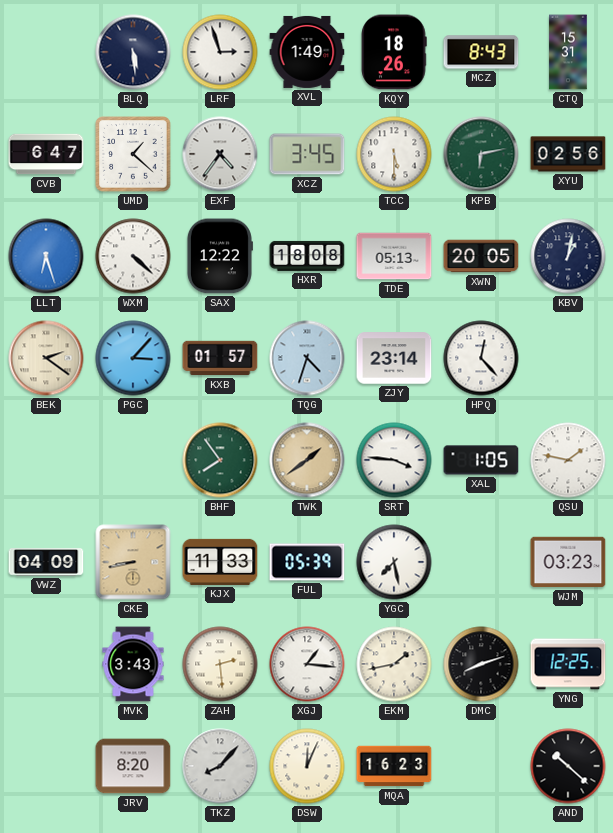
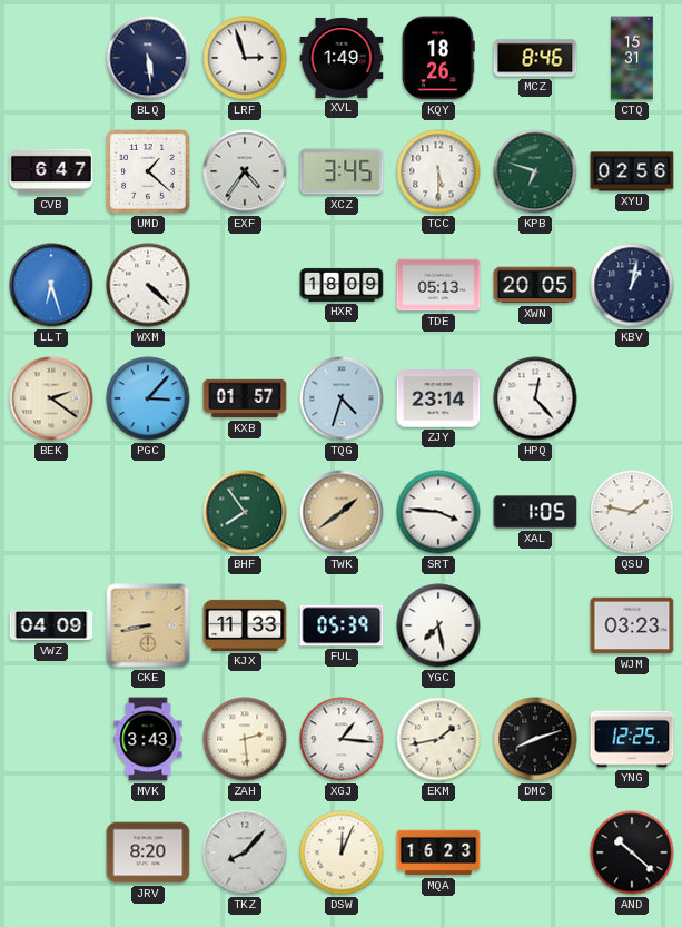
MCZ: 8:43 -> 8:46
KPB: 6:13 -> 6:48
SAX: 12:22 -> none
HXR: 18:08 -> 18:09
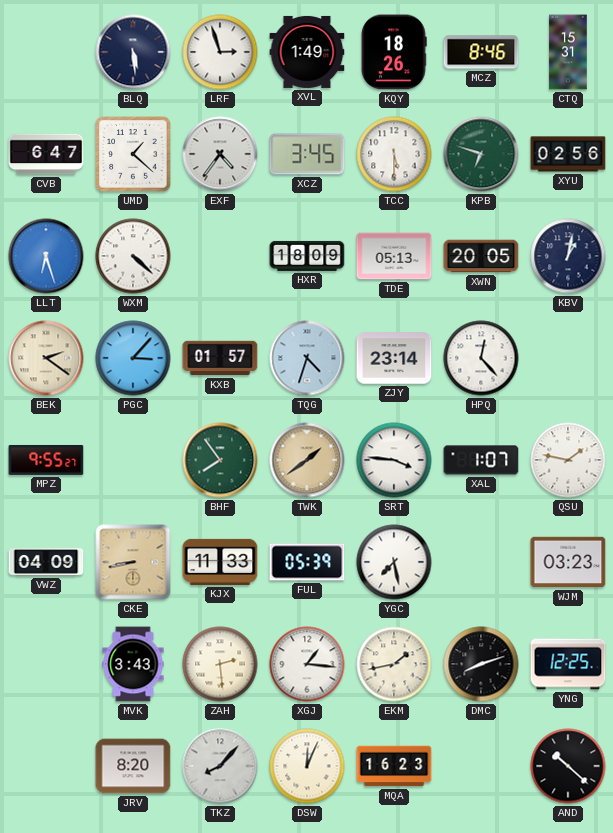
MPZ: none -> 9:55
XAL: 1:05 -> 1:07
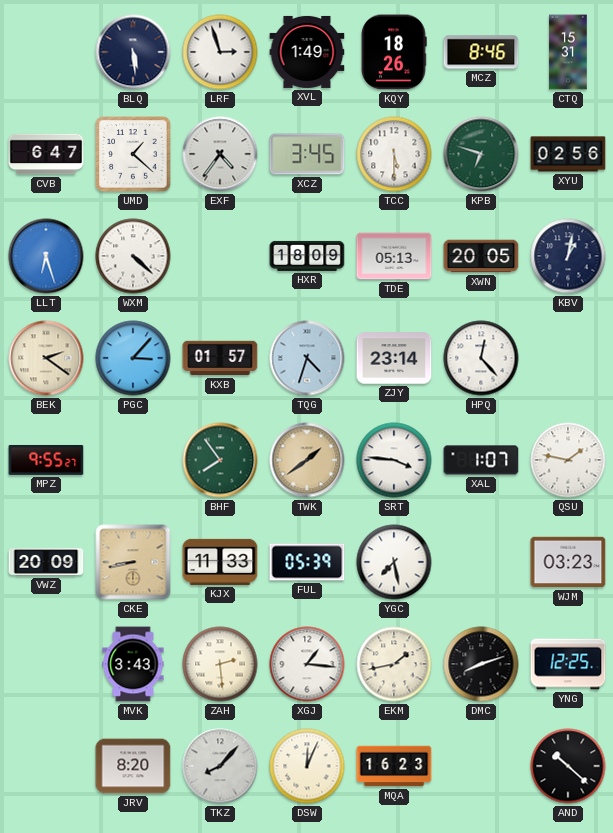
VWZ: 04:09 -> 20:09
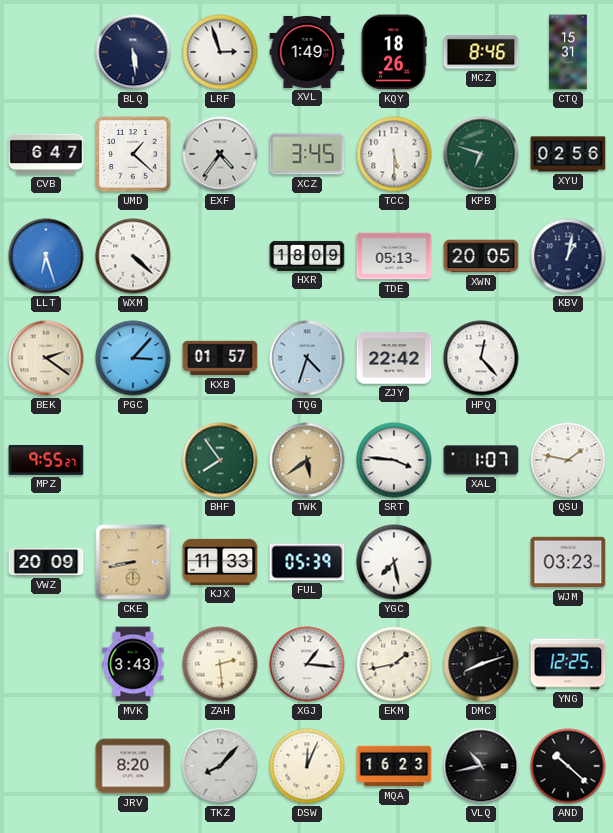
ZJY: 23:14 -> 22:42
TWK: 1:39 -> 5:39
VLQ: none -> 10:43
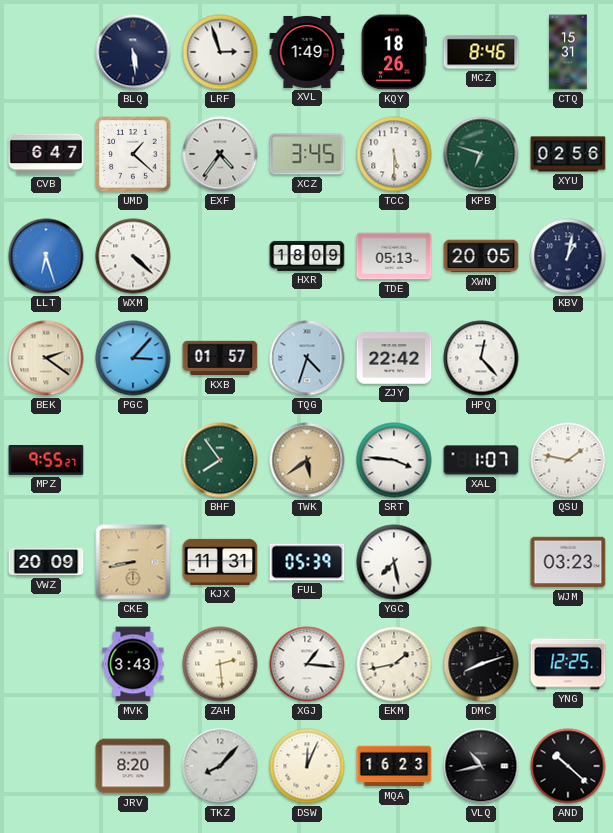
KJX: 11:33 -> 11:31
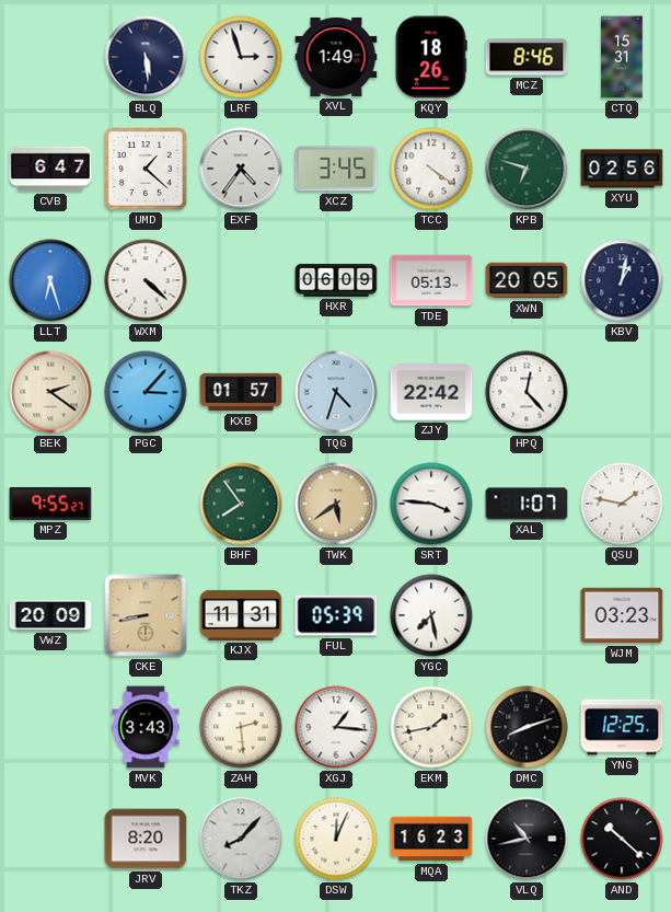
TCC: 5:30 -> 4:21
HXR: 18:09 -> 06:09
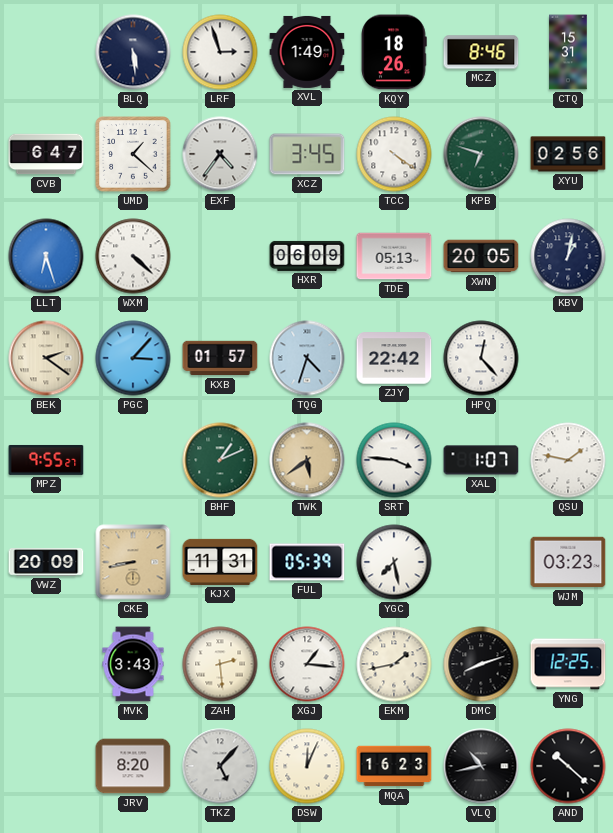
BHF: 7:54 -> 1:11
TKZ: 8:07 -> 5:07
